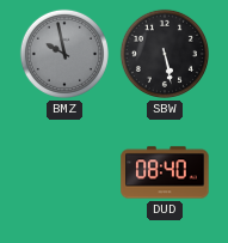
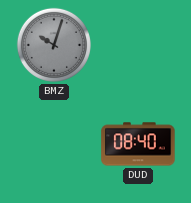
BMZ: 9:58 -> 10:03
SBW: 5:28 -> none
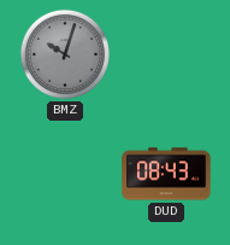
DUD: 08:40 -> 08:43
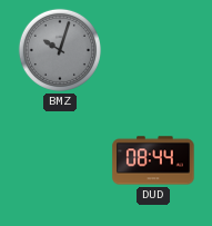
DUD: 08:43 -> 08:44
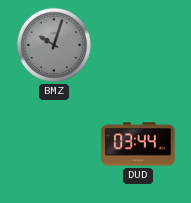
DUD: 08:44 -> 03:44
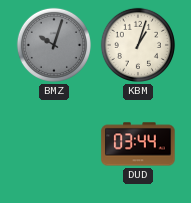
KBM: none -> 1:03
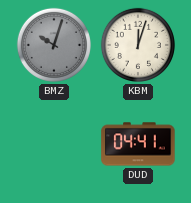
KBM: 1:03 -> 12:03
DUD: 03:44 -> 04:41
